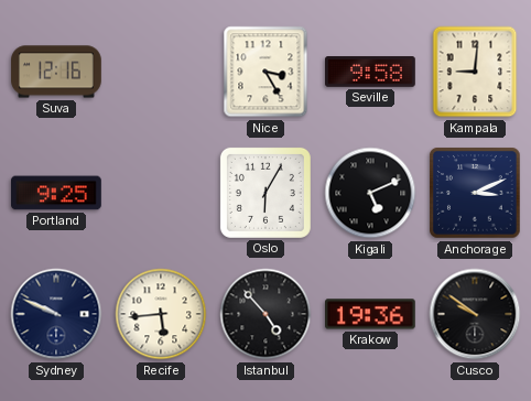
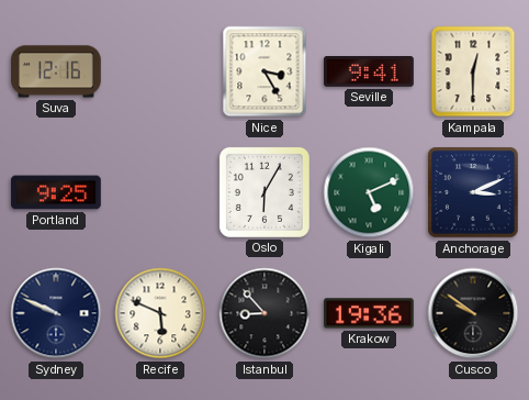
Seville: 9:58 -> 9:41
Kampala: 9:01 -> 12:30
Kigali dial: black -> green
Recife: 5:44 -> 5:49
Istanbul: 4:53 -> 8:53
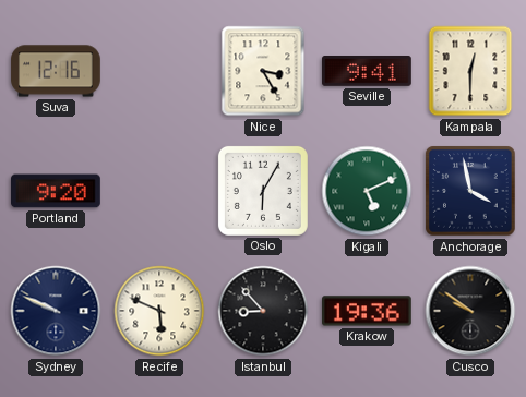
Portland: 9:25 -> 9:20
Anchorage: 3:11 -> 3:58
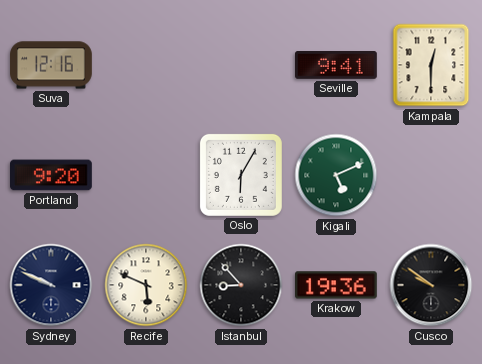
Nice: 3:25 -> none
Anchorage: 3:58 -> none
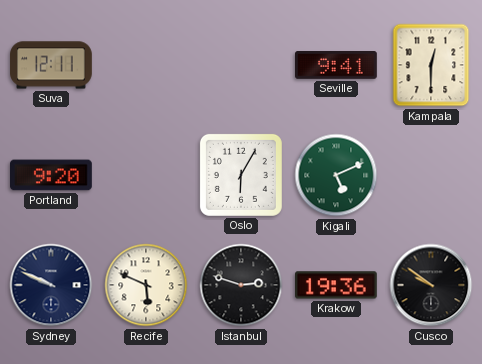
Suva: 12:16 -> 12:11
Istanbul: 8:53 -> 2:48
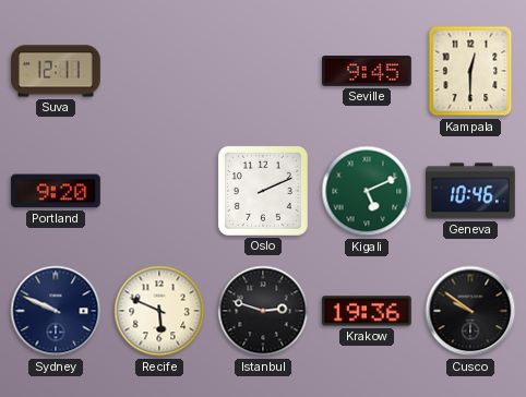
Seville: 9:41 -> 9:45
Oslo: 6:05 -> 2:11
Geneva: none -> 10:46
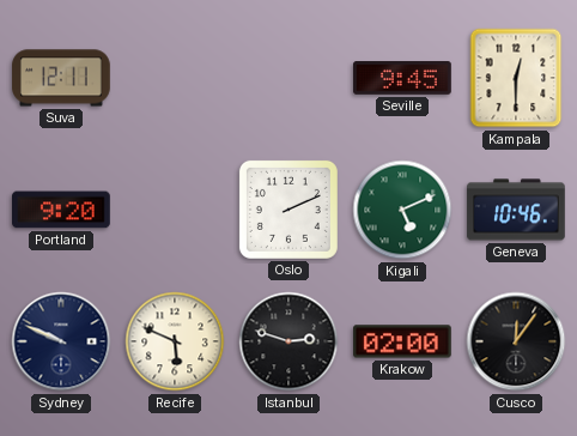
Krakow: 19:36 -> 02:00
Cusco: 9:51 -> 12:06
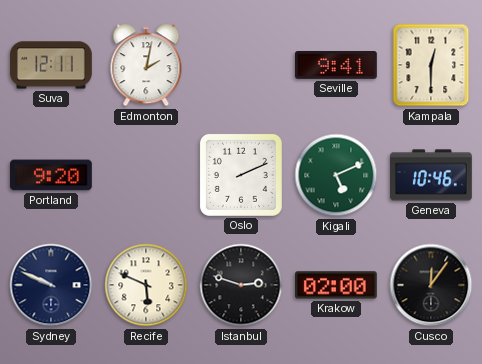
Edmonton: none -> 2:02
Seville: 9:45 -> 9:41
